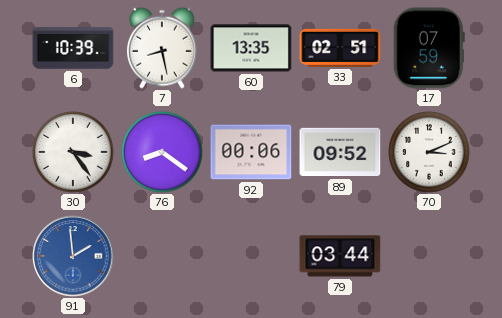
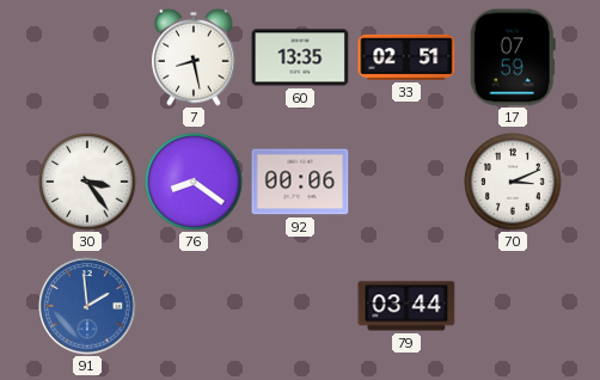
6: 10:39 -> none
89: 09:52 -> none
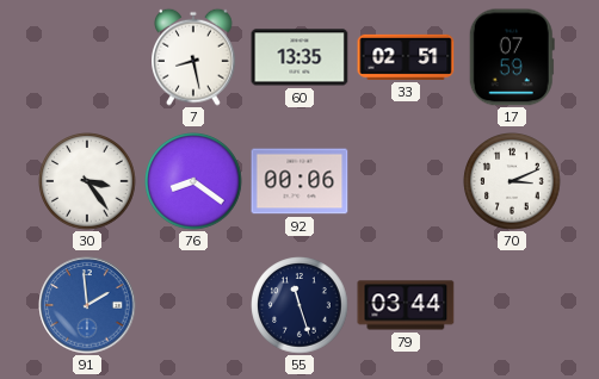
55: none -> 11:27
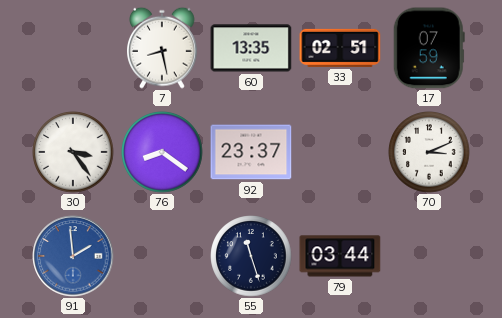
92: 00:06 -> 23:37
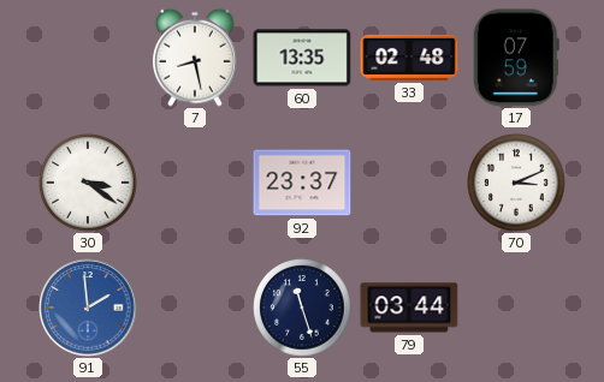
33: 02:51 -> 02:48
30: 3:24 -> 3:21
76: 8:21 -> none
